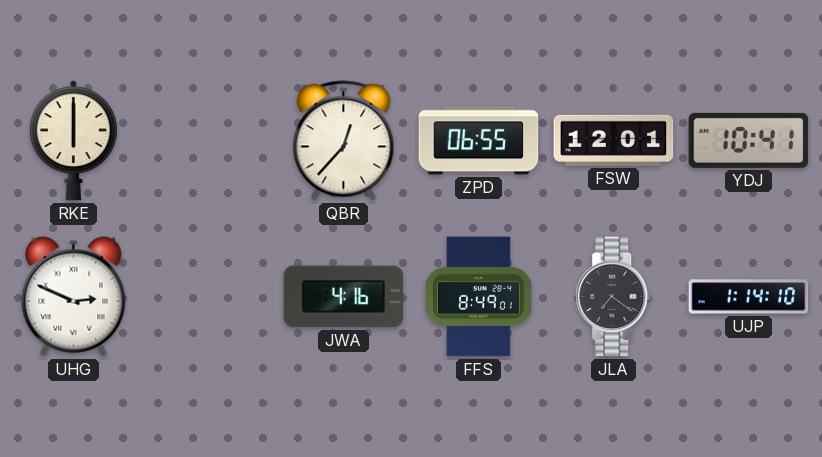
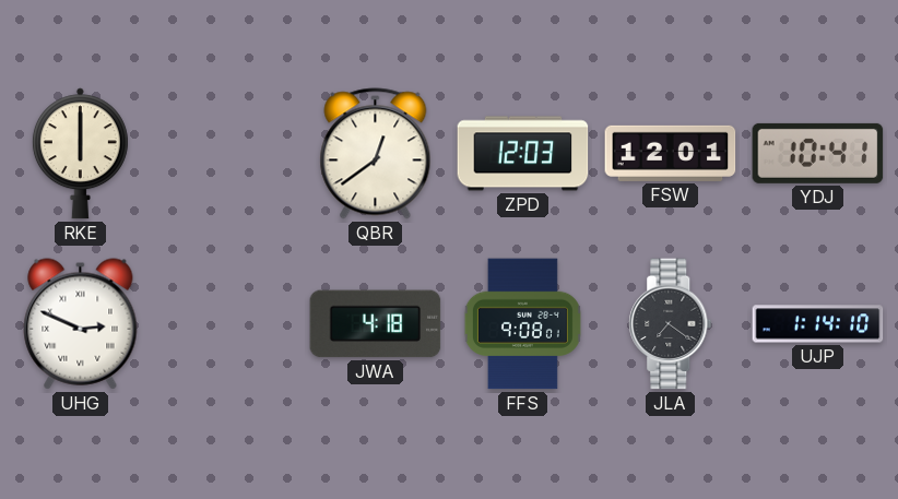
QBR: 12:37 -> 12:39
ZPD: 06:55 -> 12:03
JWA: 4:16 -> 4:18
FFS: 8:49 -> 9:08
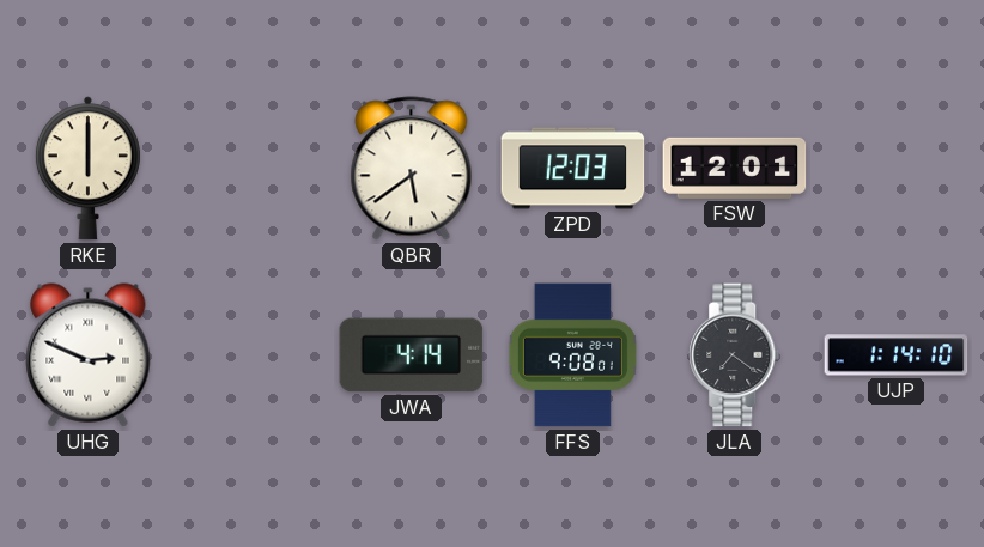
QBR: 12:39 -> 5:39
YDJ: 10:41 -> none
JWA: 4:18 -> 4:14
